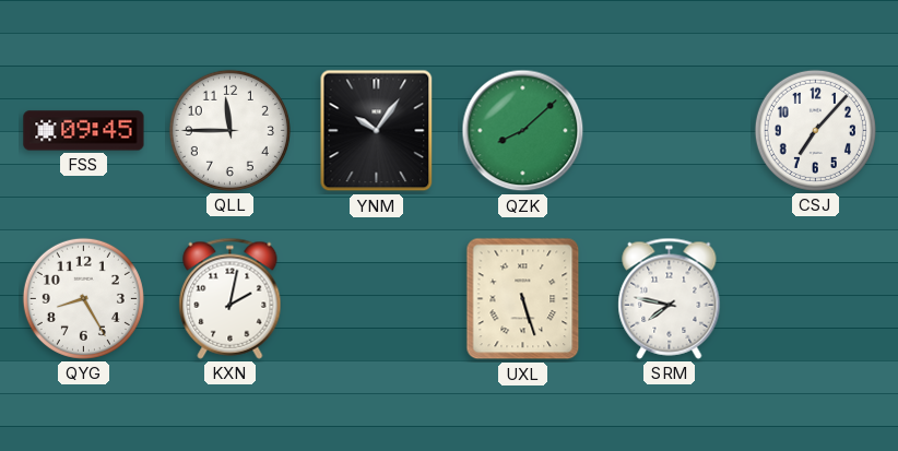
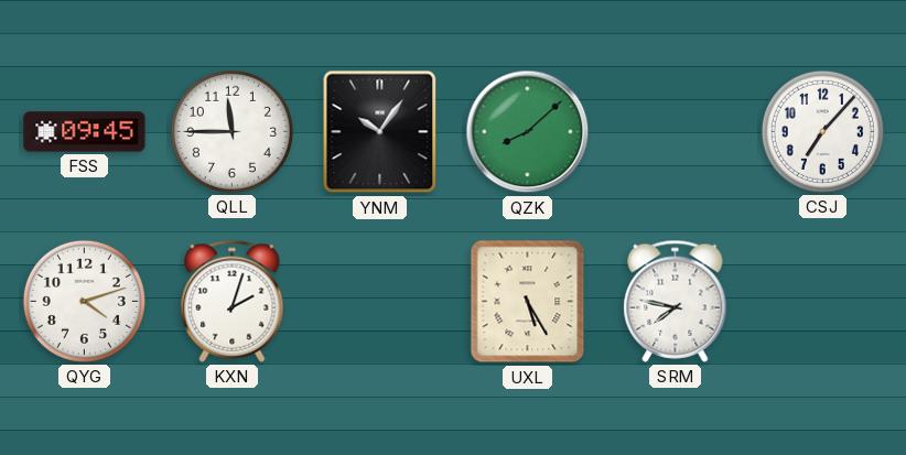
QYG: 8:25 -> 4:12
KXN: 2:02 -> 2:03
UXL: 5:27 -> 5:25
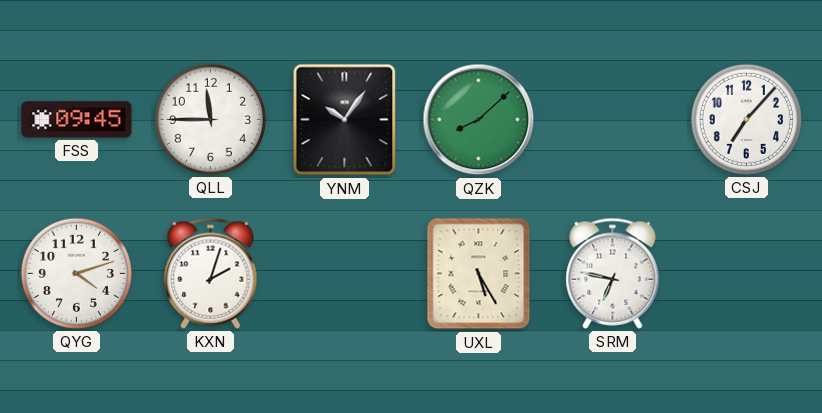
SRM: 7:47 -> 6:47
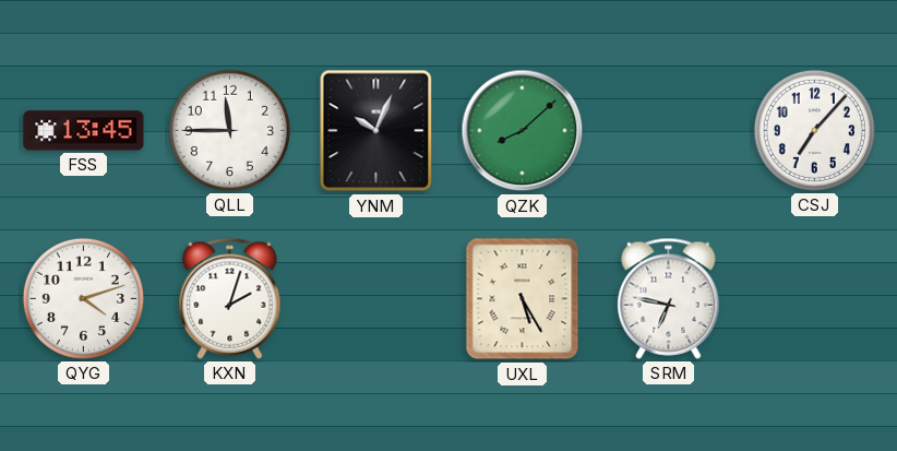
FSS: 09:45 -> 13:45
YNM: 10:06 -> 10:04
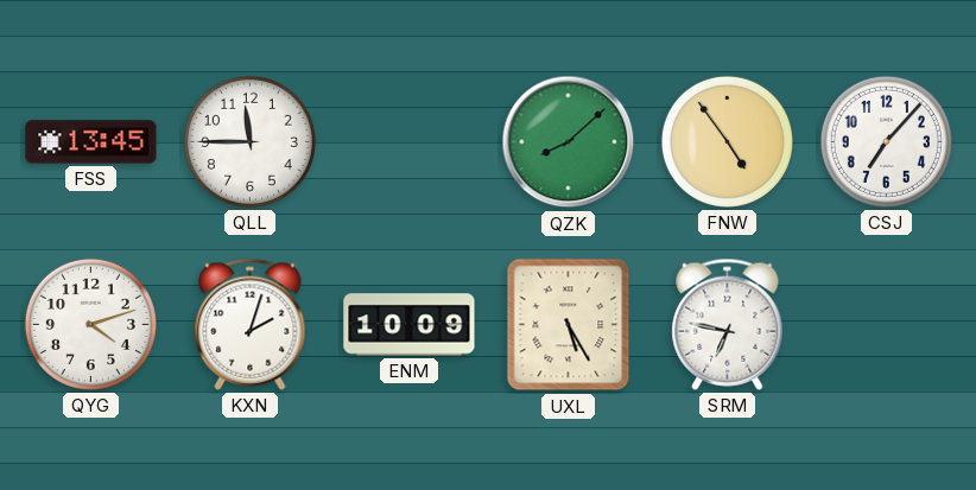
YNM: 10:04 -> none
FNW: none -> 4:54
ENM: none -> 10:09
